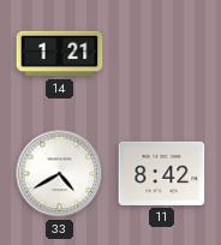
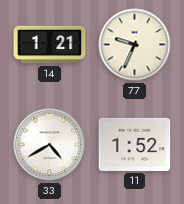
77: none -> 9:34
11: 8:42 -> 1:52
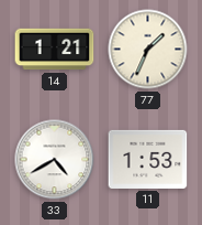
77: 9:34 -> 1:34
11: 1:52 -> 1:53
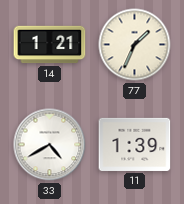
11: 1:53 -> 1:39
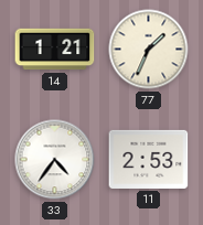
33: 4:40 -> 4:36
11: 1:39 -> 2:53
